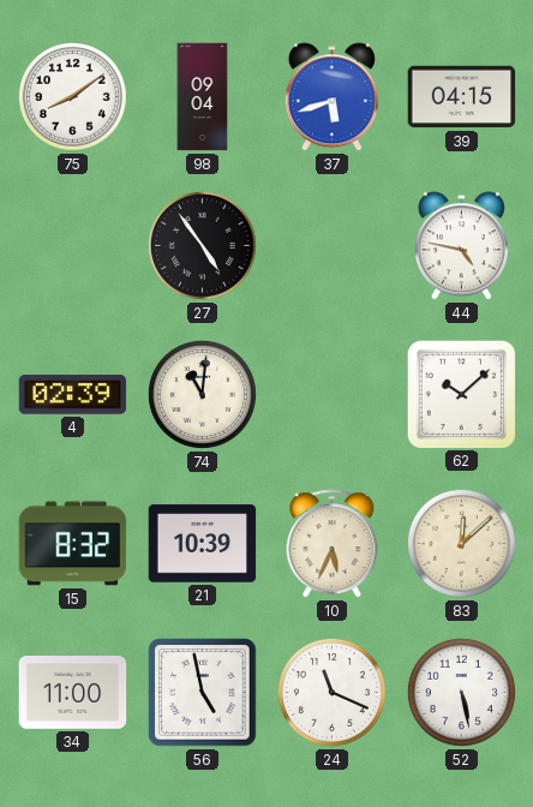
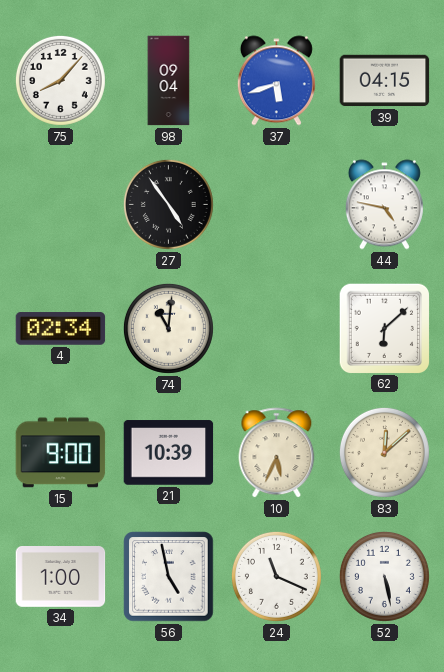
75: 8:09 -> 8:07
4: 02:39 -> 02:34
62: 10:08 -> 6:08
15: 8:32 -> 9:00
34: 11:00 -> 1:00
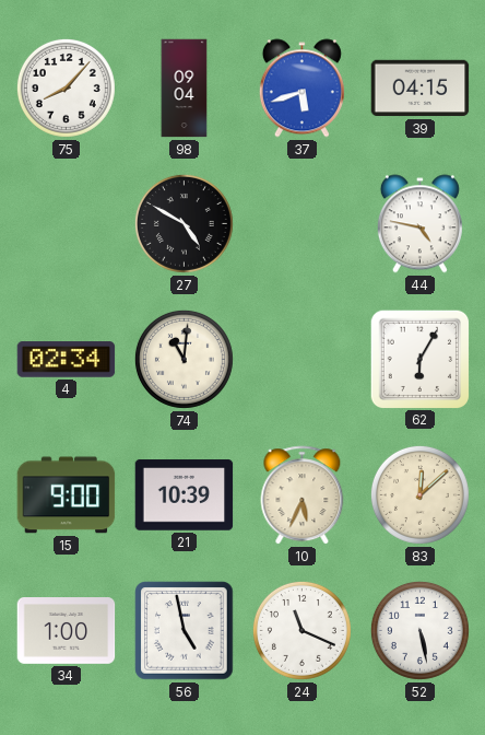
27: 4:54 -> 4:50
62: 6:08 -> 6:05
